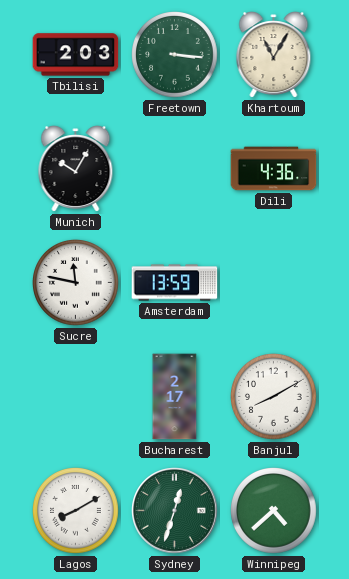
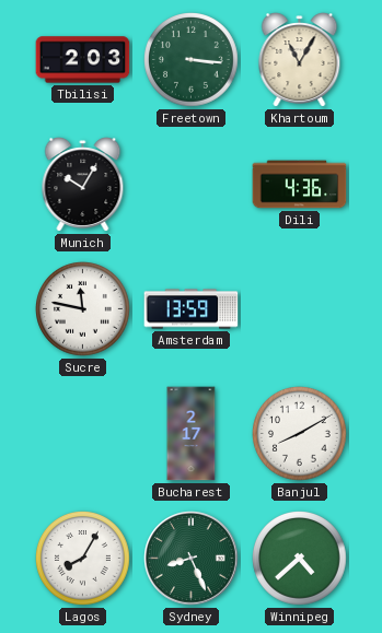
Lagos: 8:10 -> 8:05
Sydney: 12:33 -> 8:26
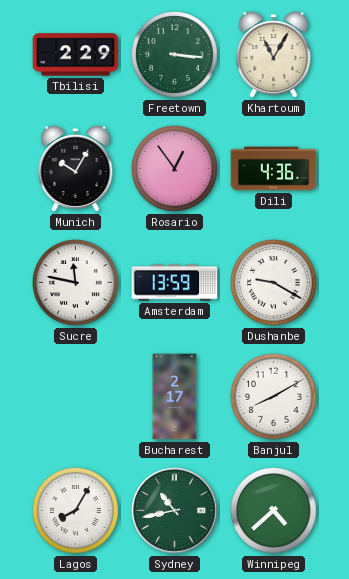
Tbilisi: 2:03 -> 2:29
Rosario: none -> 12:54
Dushanbe: none -> 9:20
Sydney: 8:26 -> 10:43
